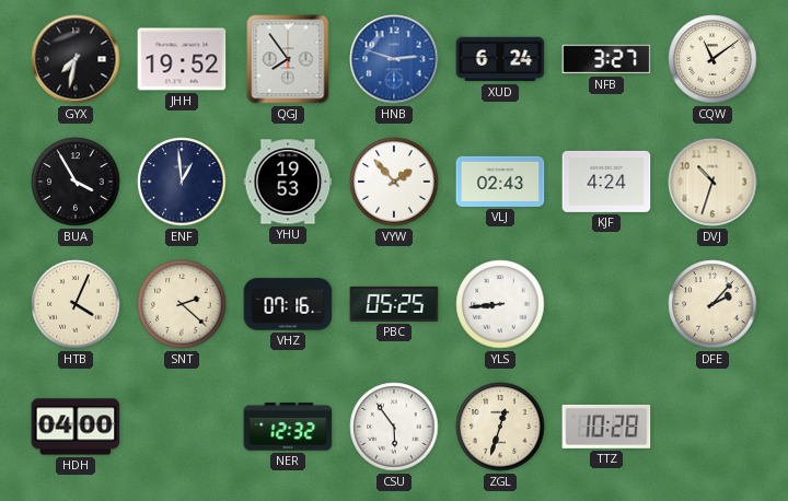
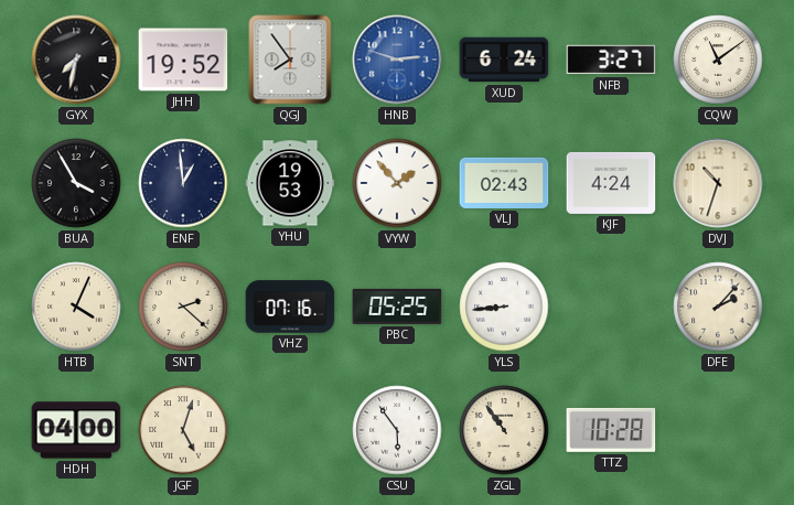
JGF: none -> 5:03
NER: 12:32 -> none
ZGL: 12:33 -> 10:54
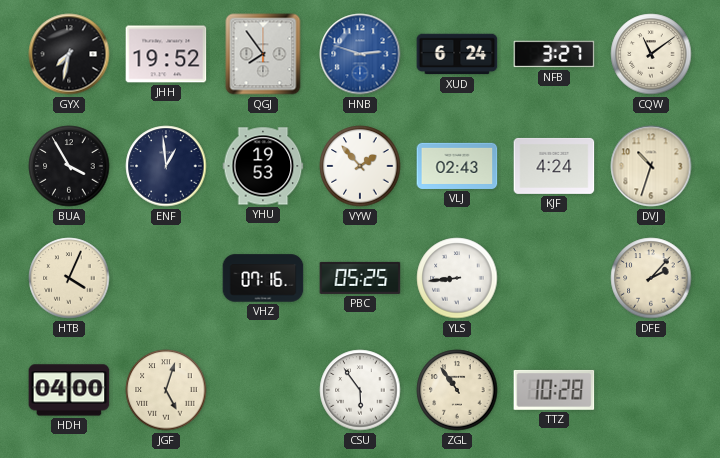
SNT: 2:22 -> none
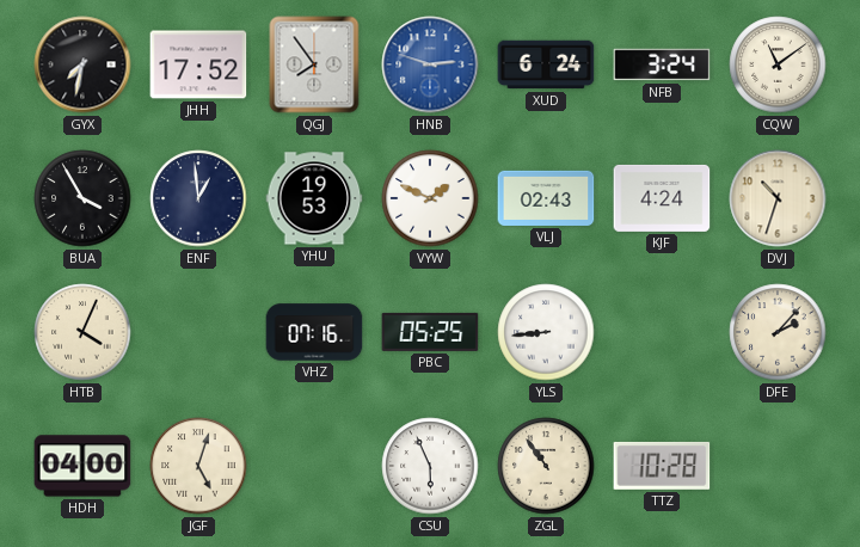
JHH: 19:52 -> 17:52
NFB: 3:27 -> 3:24
VYW: 1:53 -> 1:49
CSU: 5:54 -> 5:56
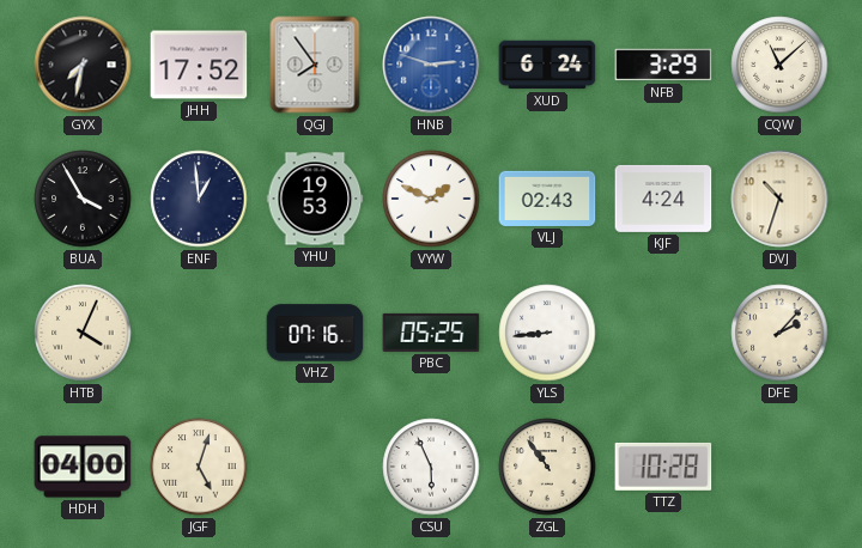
NFB: 3:24 -> 3:29
CQW: 11:09 -> 11:08
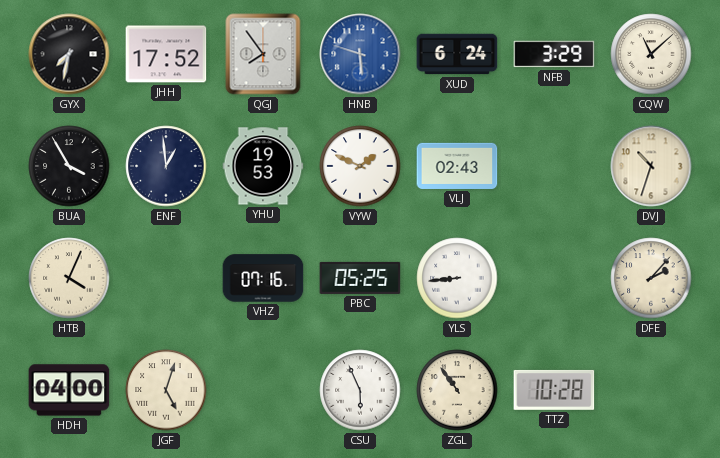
HNB: 2:48 -> 5:48
KJF: 4:24 -> none
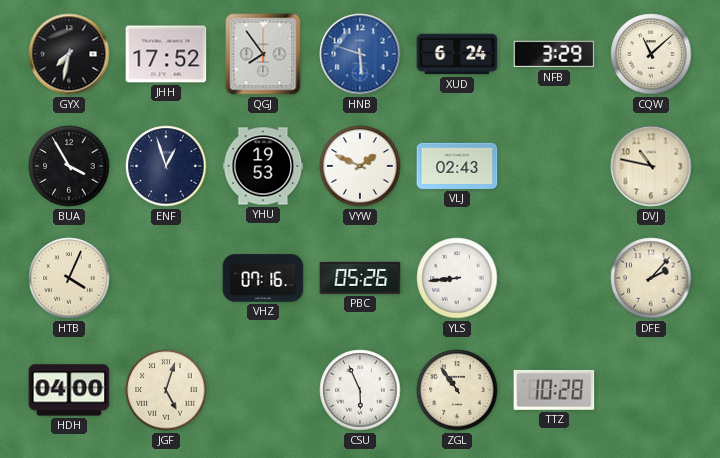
ENF: 12:59 -> 12:57
DVJ: 10:33 -> 10:47
PBC: 05:25 -> 05:26
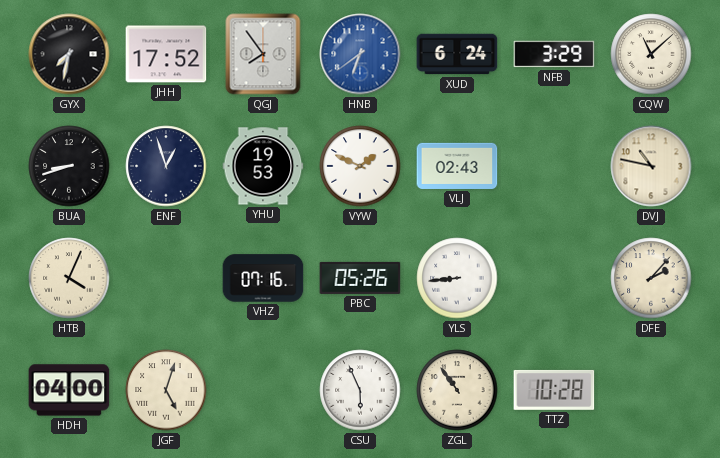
HNB: 5:48 -> 6:39
BUA: 3:55 -> 8:42
